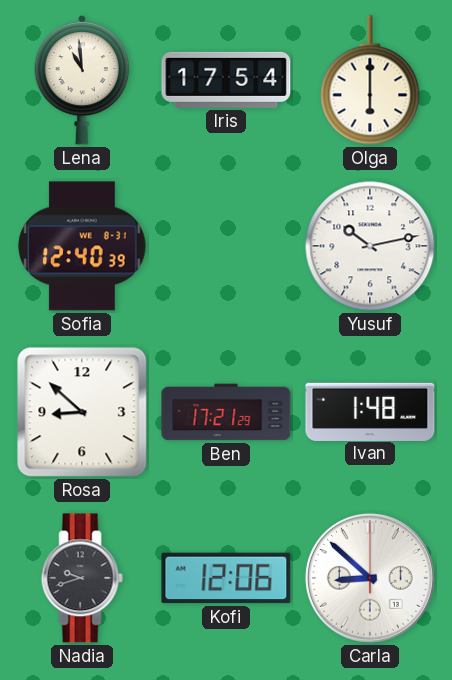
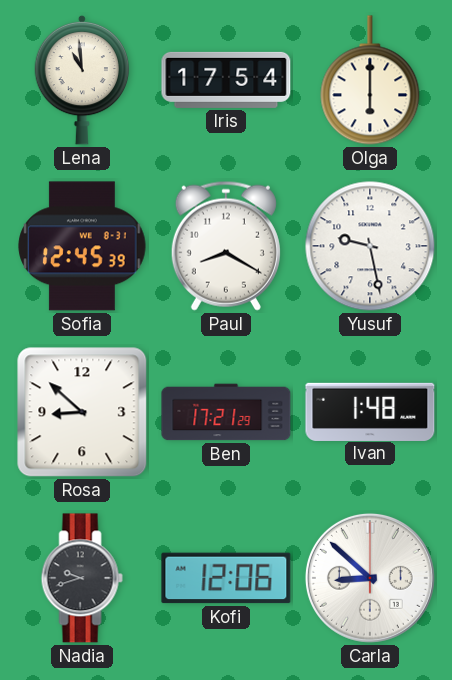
Sofia: 12:40 -> 12:45
Paul: none -> 8:20
Yusuf: 10:13 -> 9:28
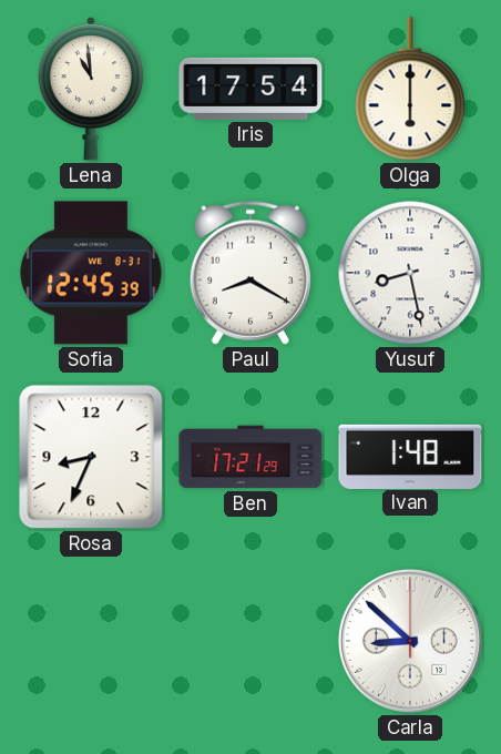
Yusuf: 9:28 -> 8:28
Rosa: 8:52 -> 8:34
Nadia: 9:42 -> none
Kofi: 12:06 -> none
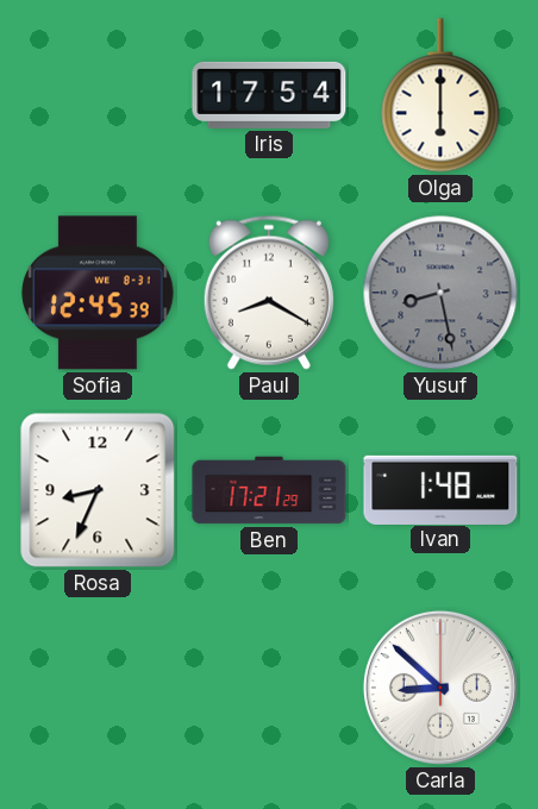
Lena: 10:59 -> none
Yusuf dial: white -> grey
